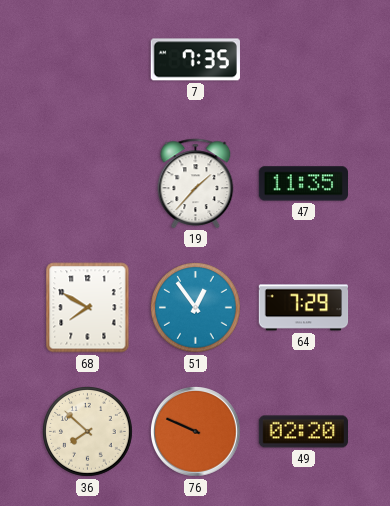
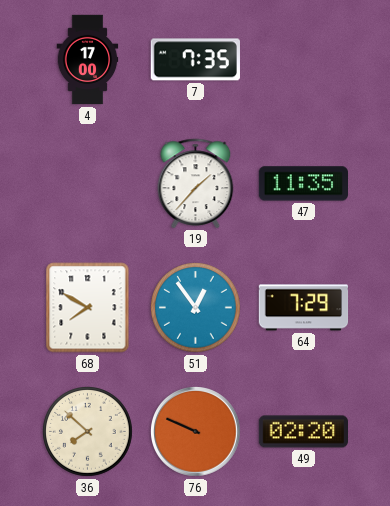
4: none -> 17:00
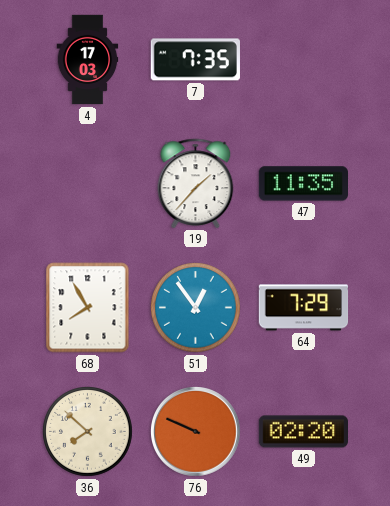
4: 17:00 -> 17:03
68: 7:50 -> 7:55
